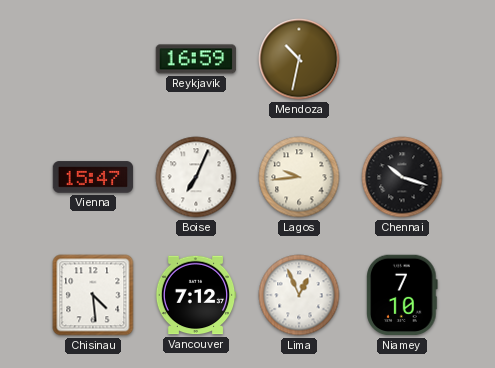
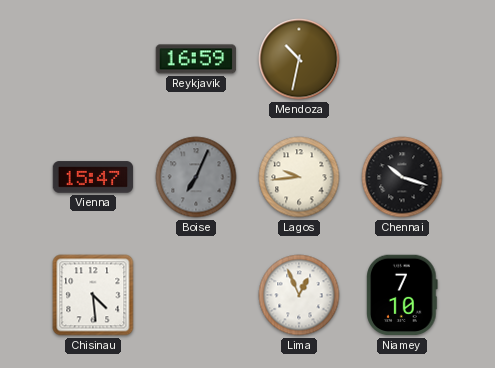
Boise dial: white -> grey
Vancouver: 7:12 -> none
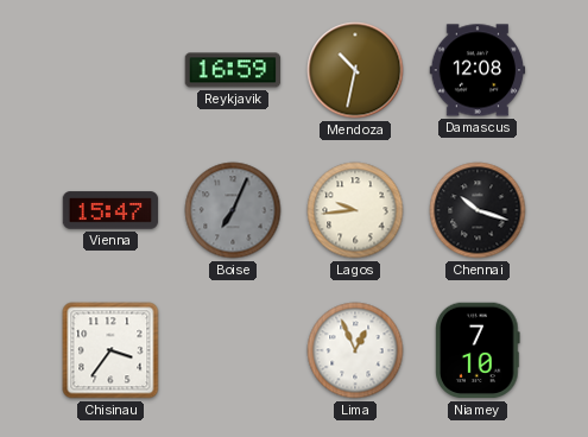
Damascus: none -> 12:08
Chisinau: 4:29 -> 3:36
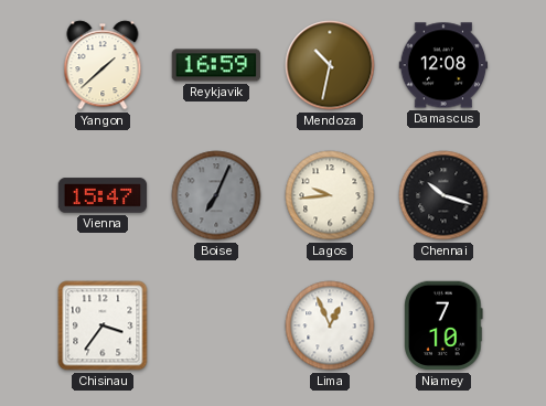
Yangon: none -> 1:38
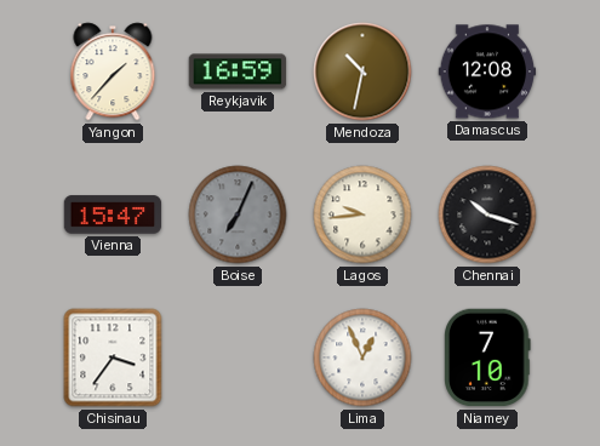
Yangon: 1:38 -> 1:37
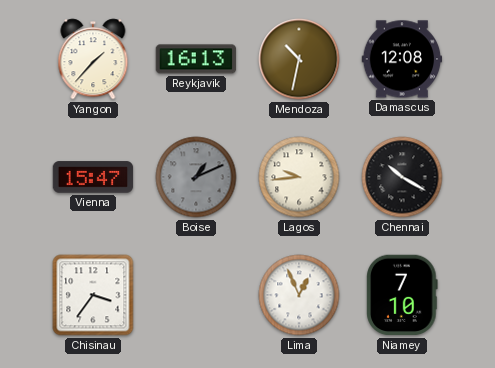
Reykjavik: 16:59 -> 16:13
Boise: 7:04 -> 1:11
Chennai: 10:18 -> 10:20
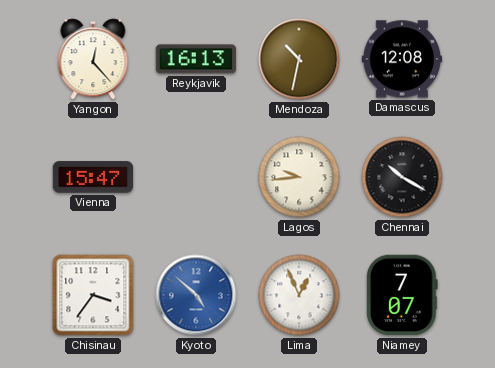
Yangon: 1:37 -> 12:23
Boise: 1:11 -> none
Kyoto: none -> 4:52
Niamey: 7:10 -> 7:07
